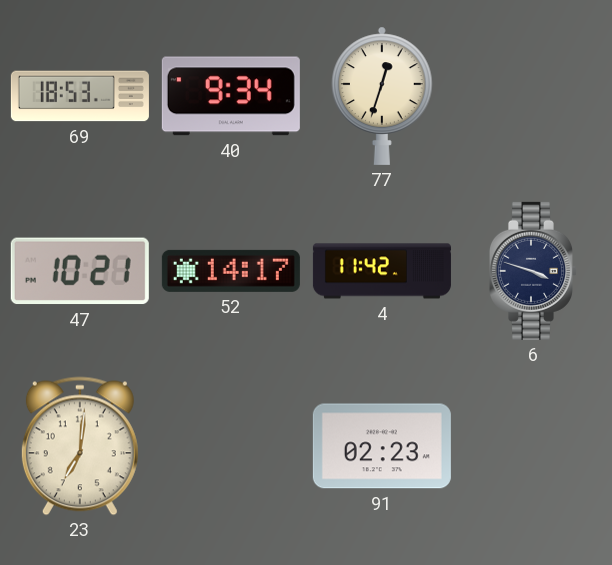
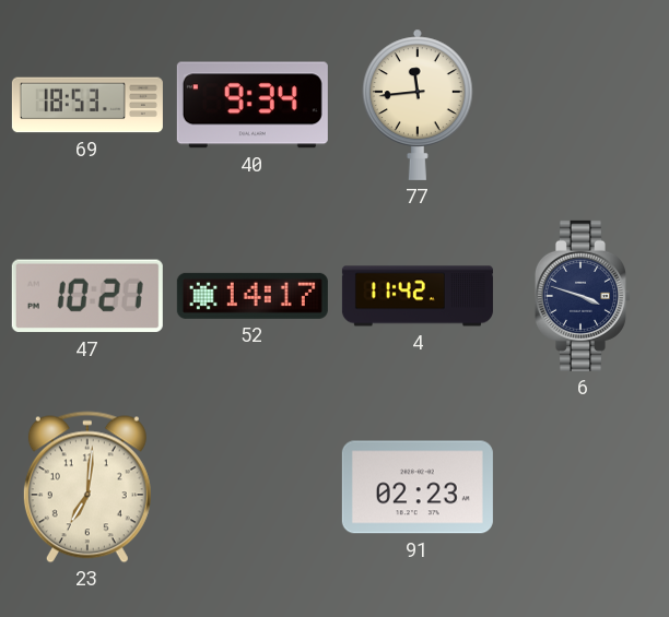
77: 12:33 -> 11:44
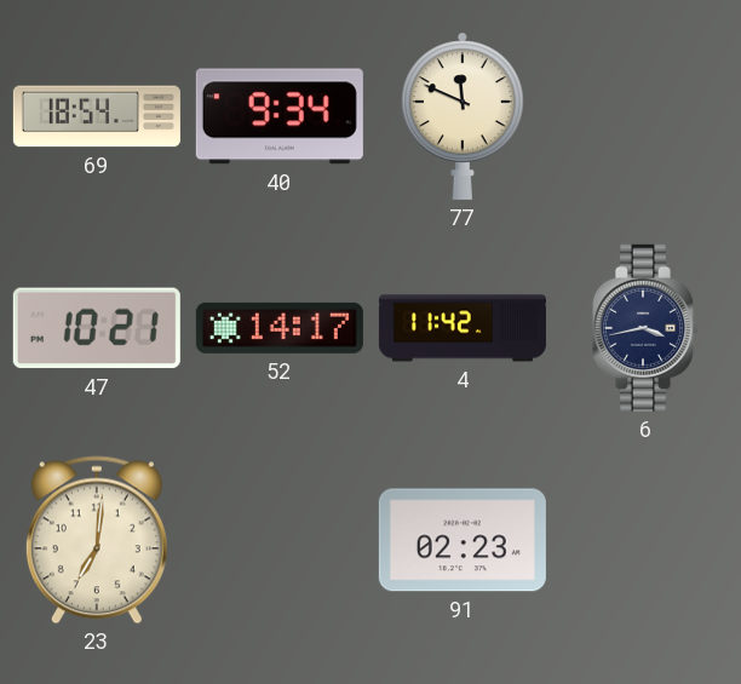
69: 18:53 -> 18:54
77: 11:44 -> 11:49
6: 3:48 -> 3:43
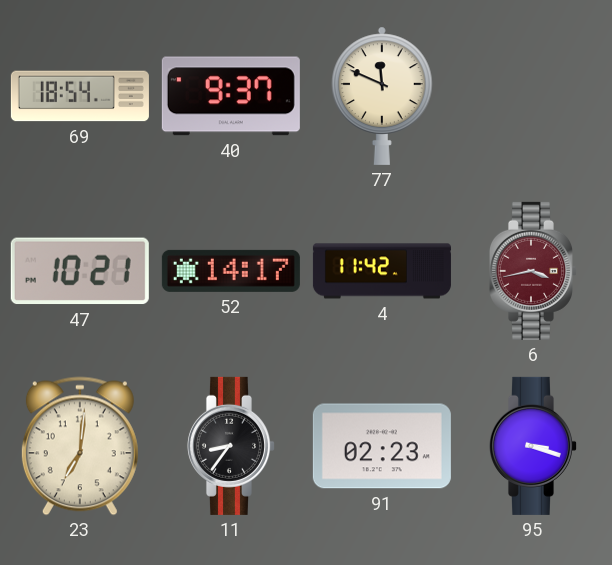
40: 9:34 -> 9:37
6 dial: navy -> burgundy
11: none -> 8:36
95: none -> 3:18
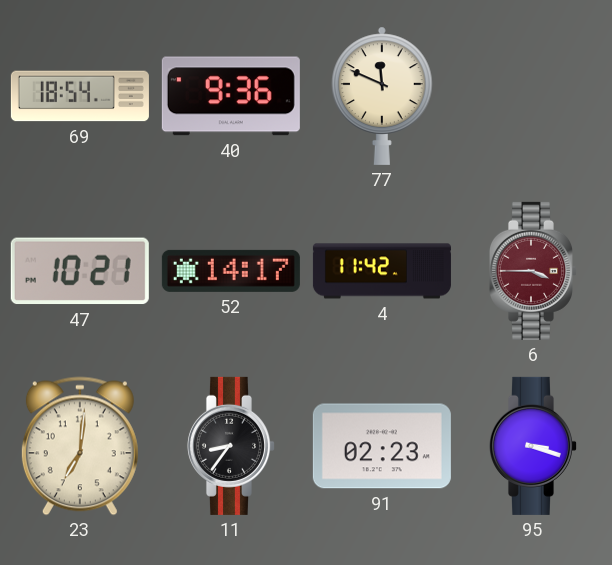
40: 9:37 -> 9:36
6: 3:43 -> 3:45
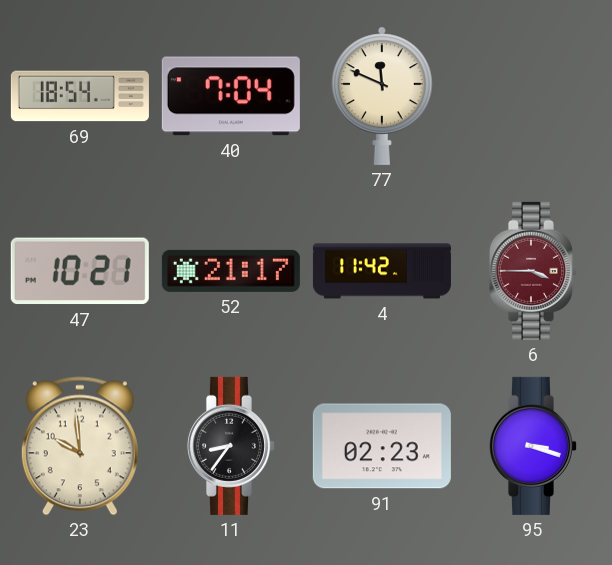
40: 9:36 -> 7:04
52: 14:17 -> 21:17
23: 7:01 -> 9:59
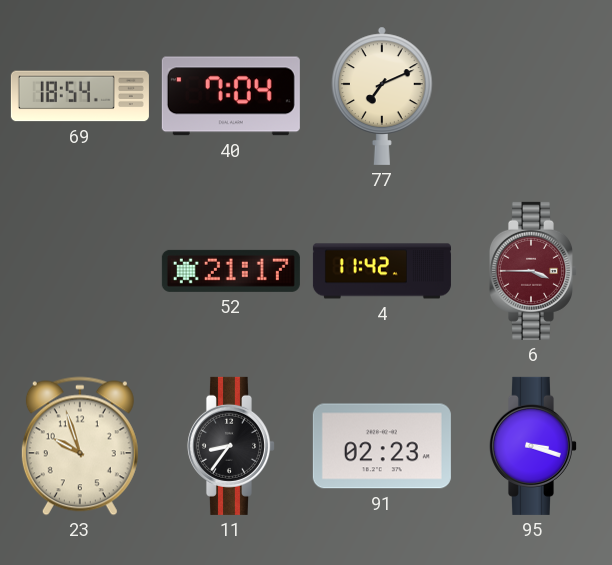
77: 11:49 -> 7:11
47: 10:21 -> none
23: 9:59 -> 9:57
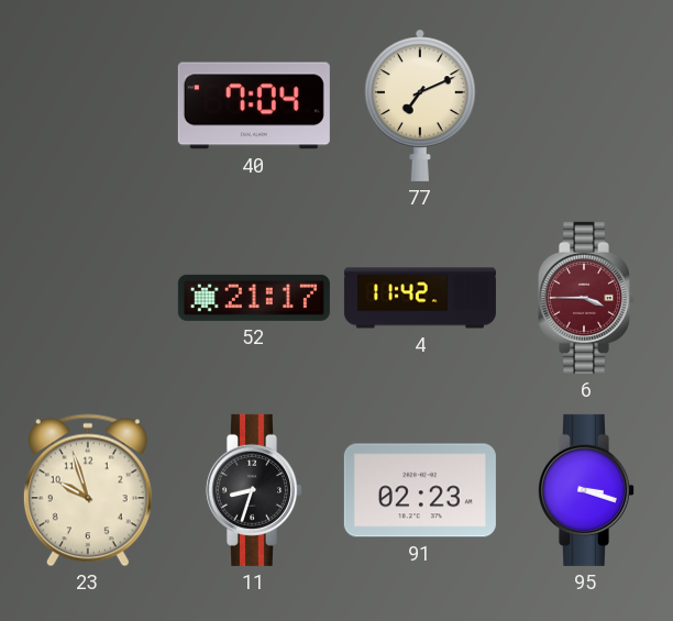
69: 18:54 -> none
11: 8:36 -> 8:33
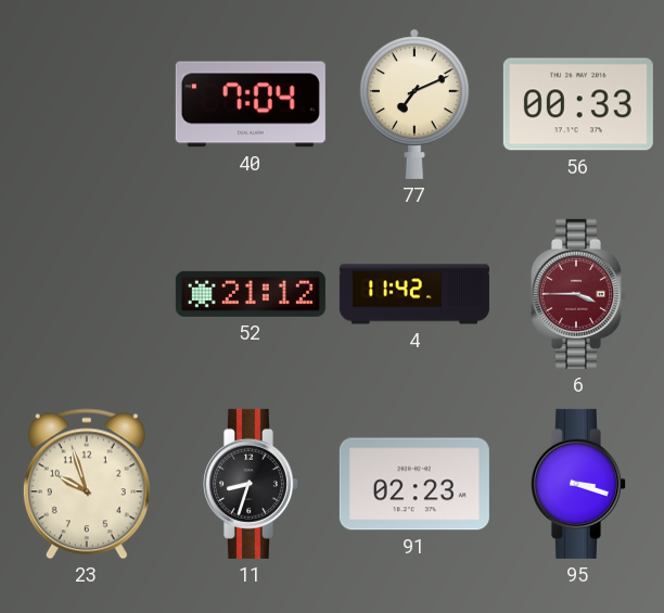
56: none -> 00:33
52: 21:17 -> 21:12
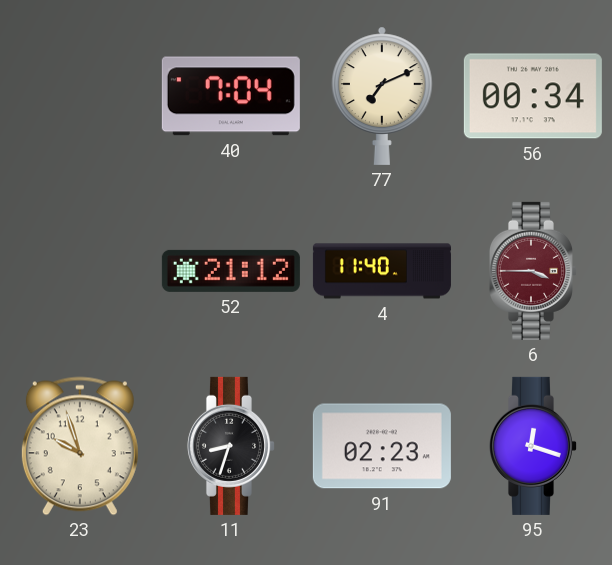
56: 00:33 -> 00:34
4: 11:42 -> 11:40
95: 3:18 -> 12:18
